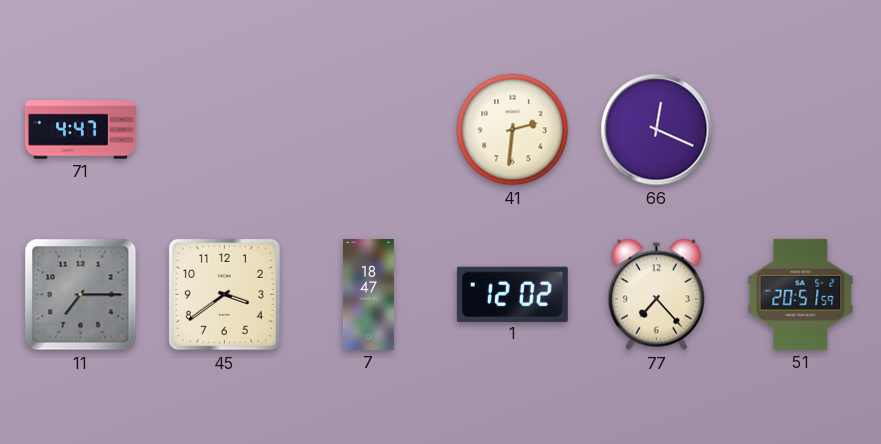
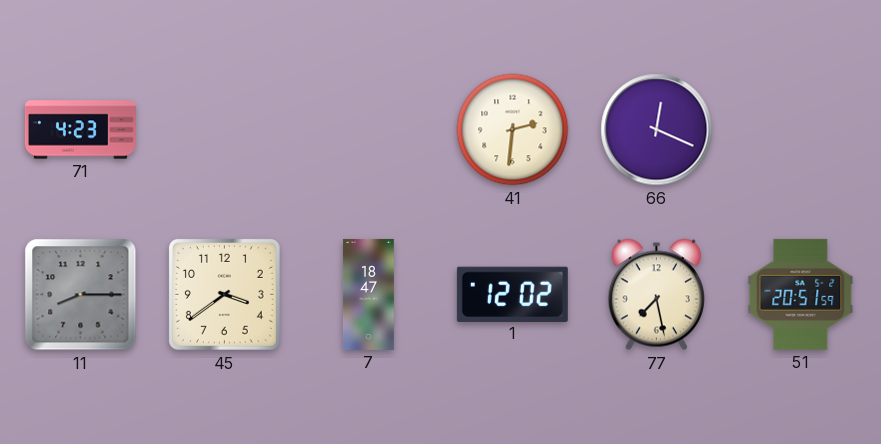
71: 4:47 -> 4:23
11: 7:15 -> 8:15
77: 7:23 -> 7:28
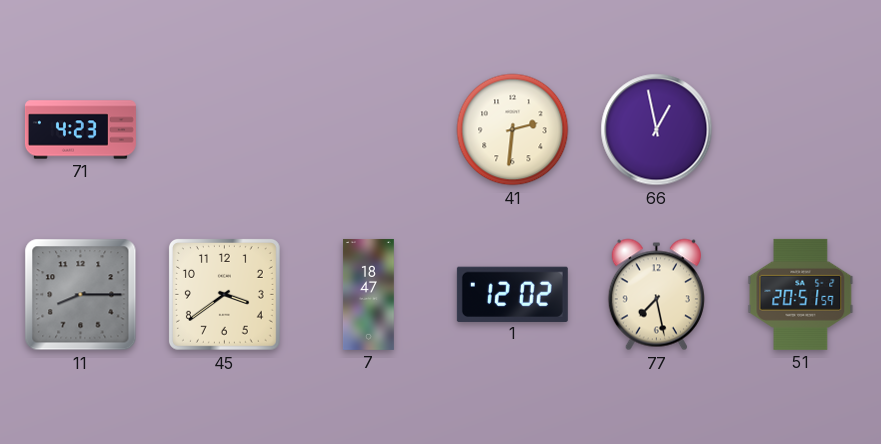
66: 12:19 -> 12:58
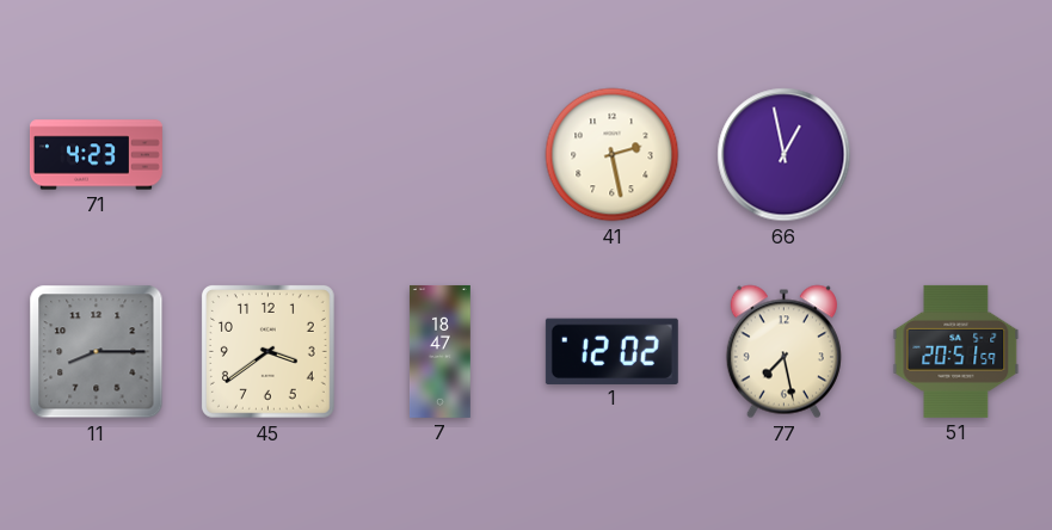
41: 2:31 -> 2:28
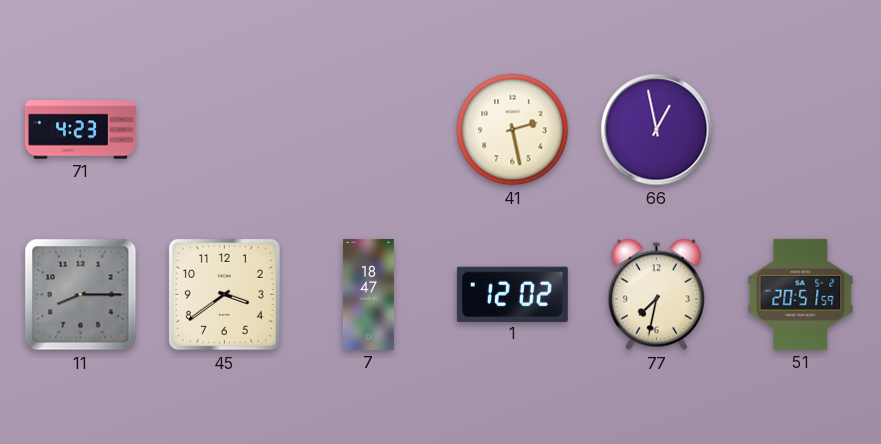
77: 7:28 -> 7:32
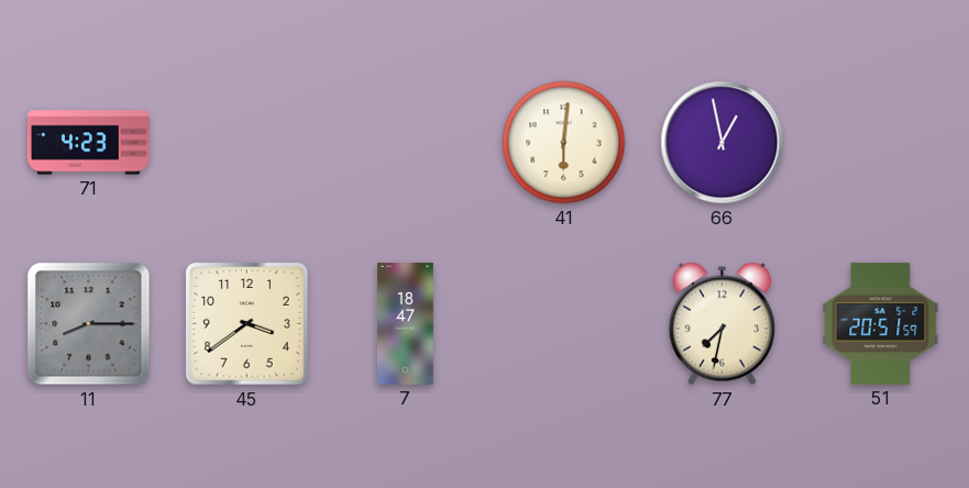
41: 2:28 -> 6:01
1: 12:02 -> none
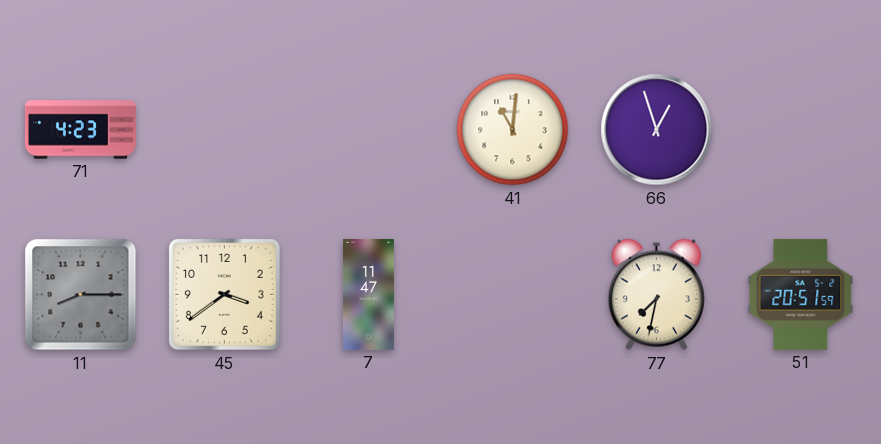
41: 6:01 -> 11:01
66: 12:58 -> 12:57
7: 18:47 -> 11:47
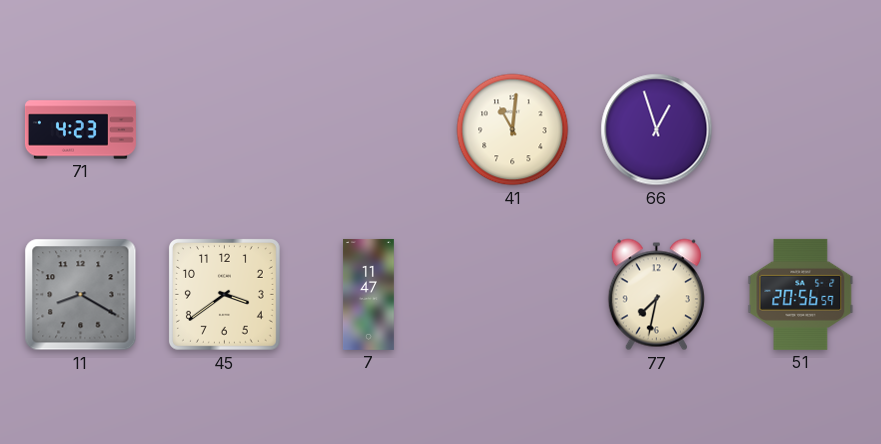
11: 8:15 -> 8:20
51: 20:51 -> 20:56
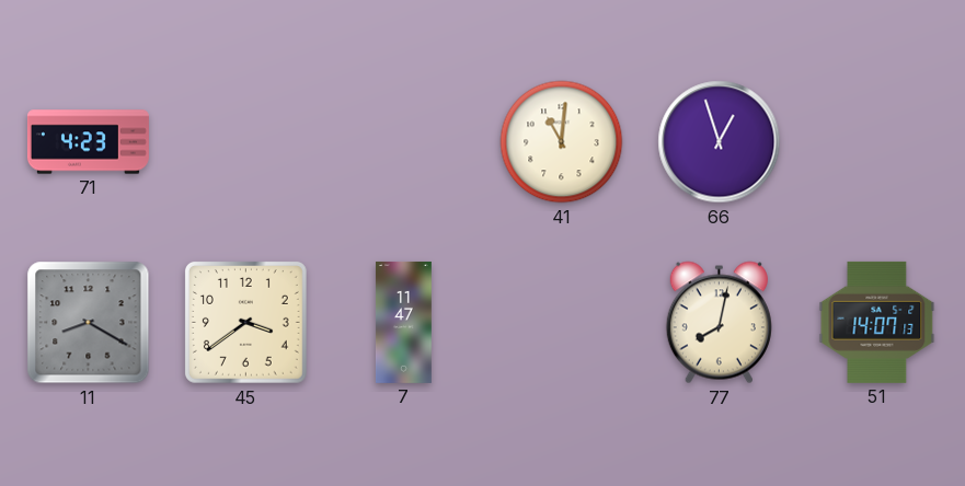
77: 7:32 -> 8:02
51: 20:56 -> 14:07
